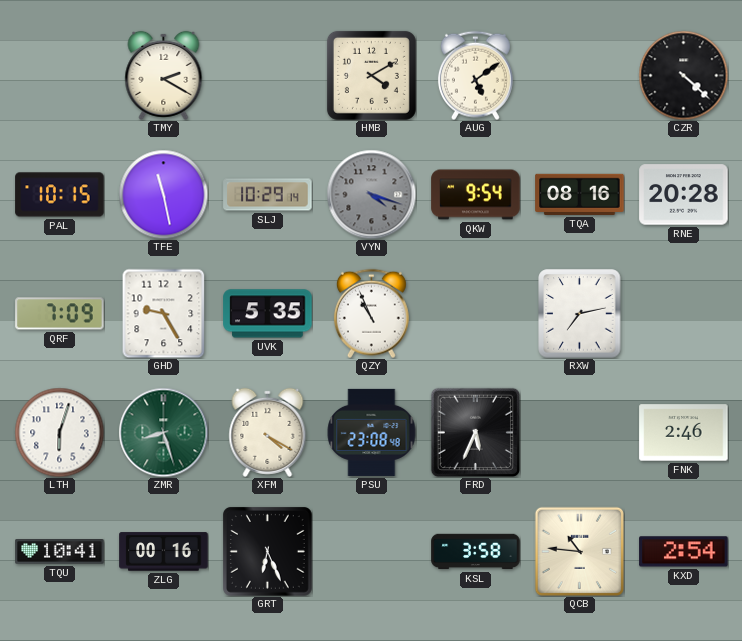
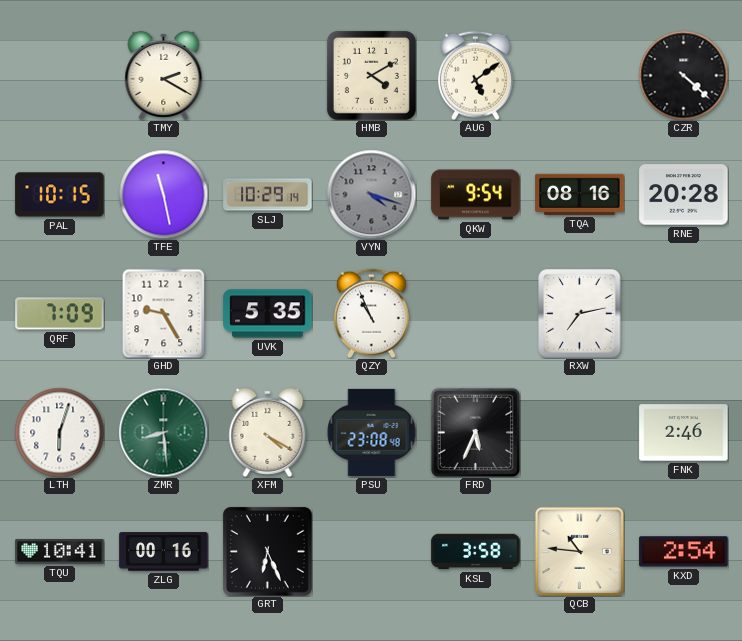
ZMR: 8:27 -> 8:29
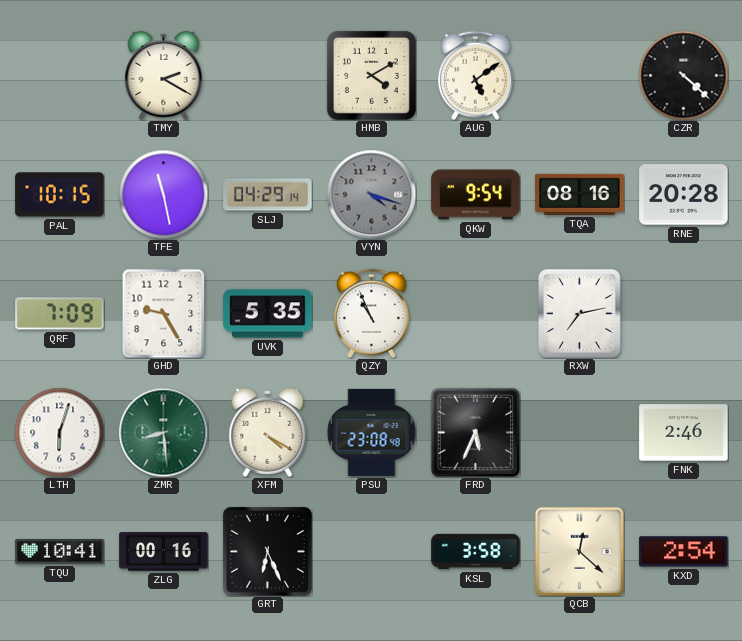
SLJ: 10:29 -> 04:29
QCB: 10:46 -> 12:22
